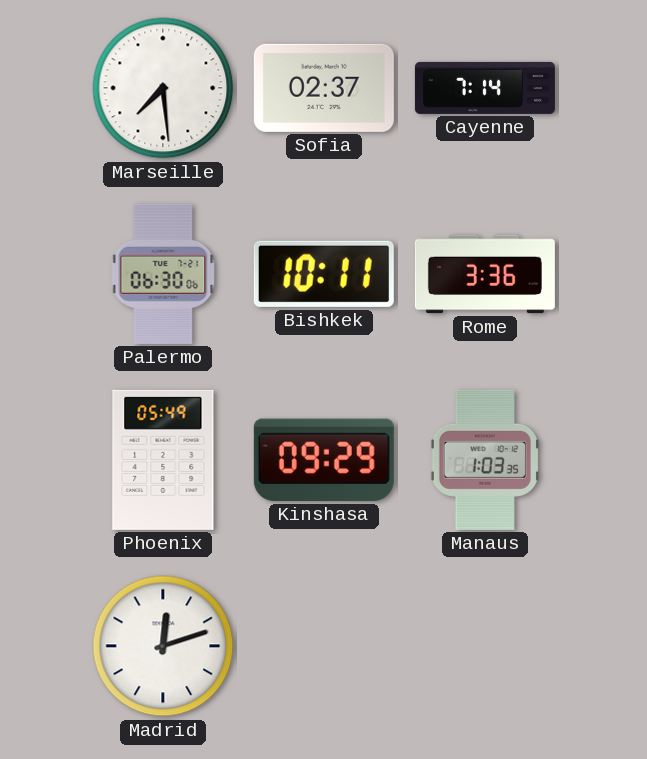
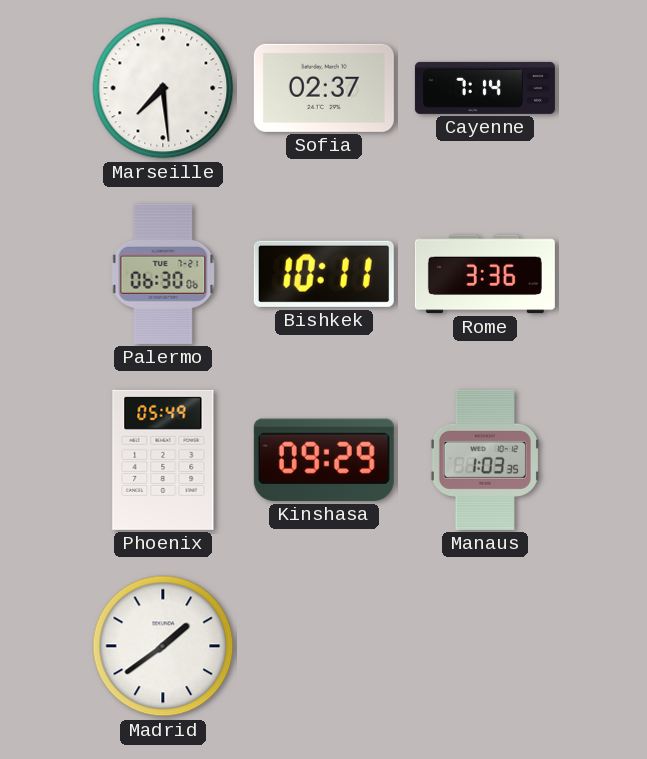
Madrid: 12:12 -> 1:39
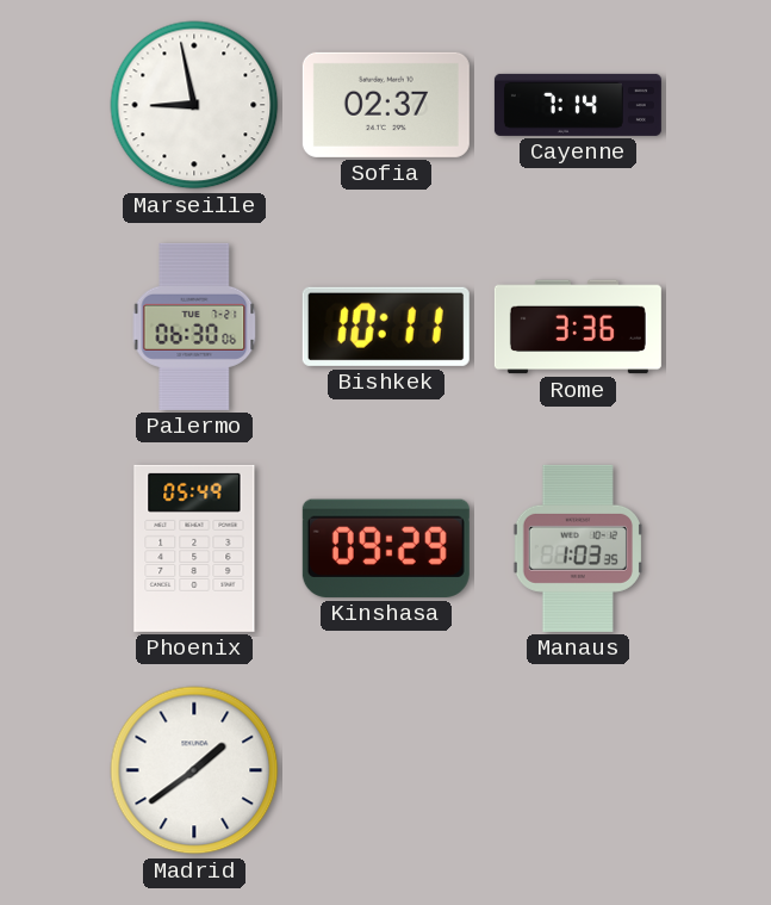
Marseille: 7:29 -> 8:58
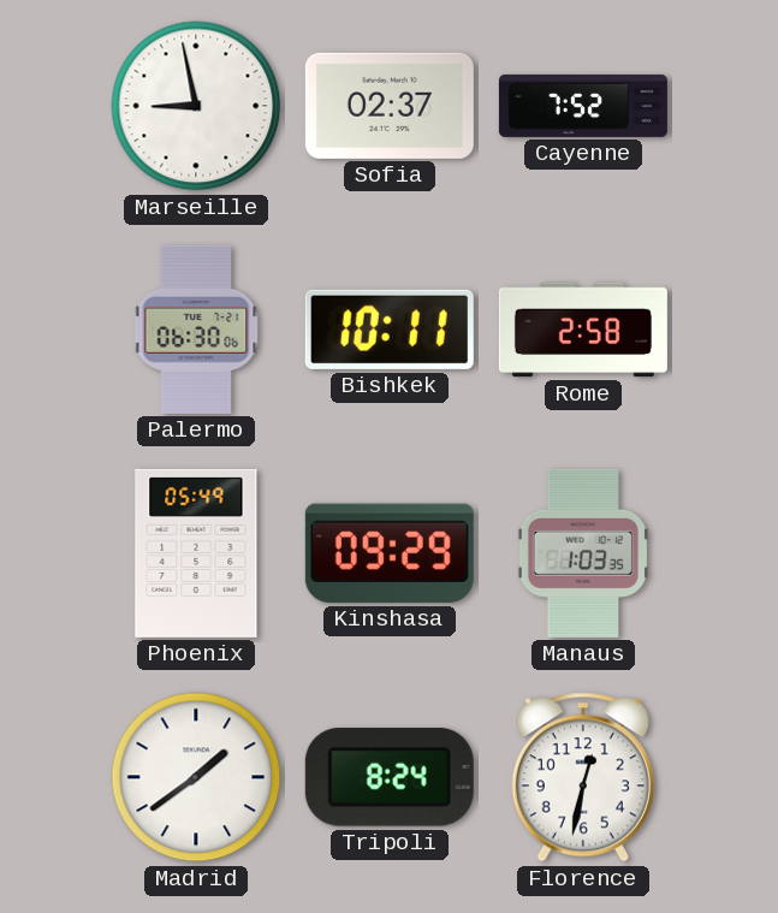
Cayenne: 7:14 -> 7:52
Rome: 3:36 -> 2:58
Tripoli: none -> 8:24
Florence: none -> 12:32
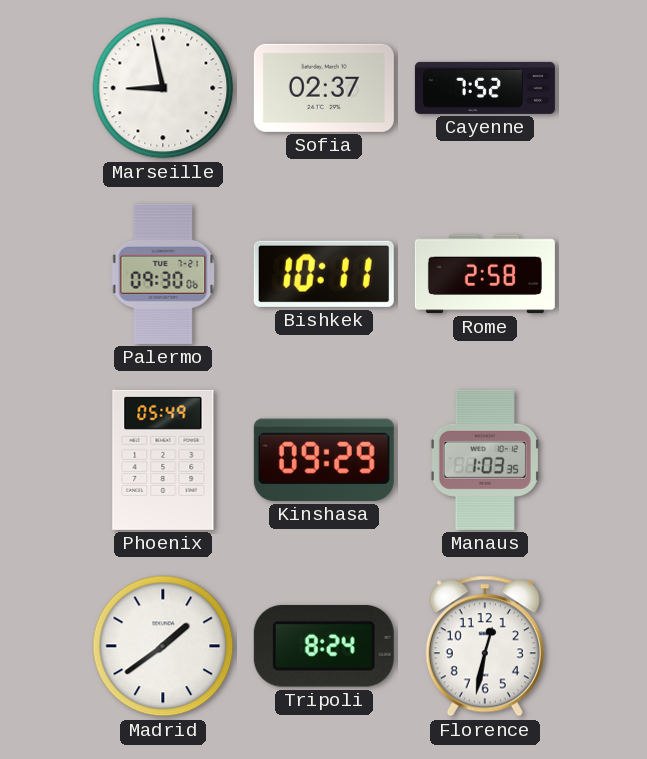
Palermo: 06:30 -> 09:30
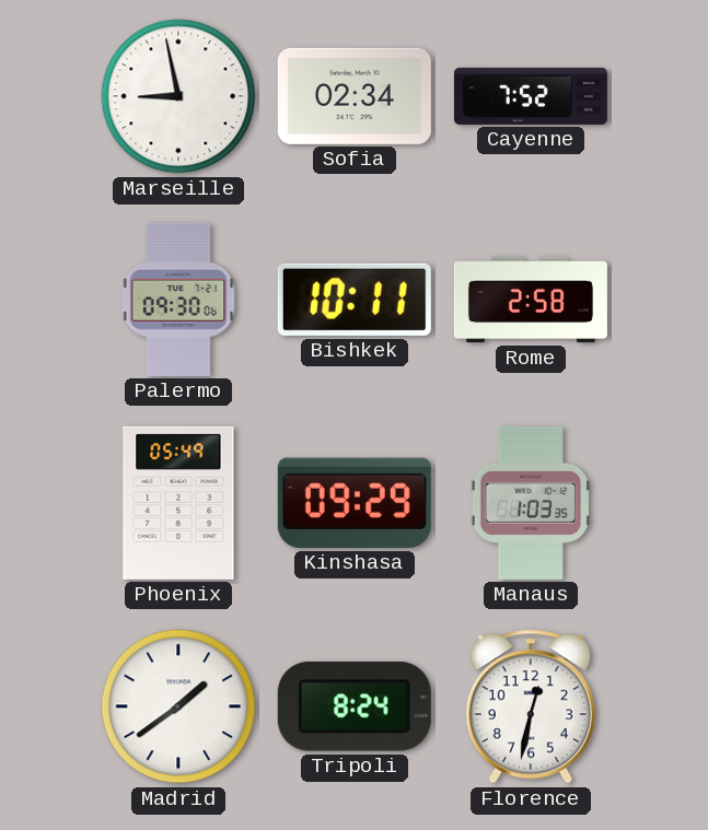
Sofia: 02:37 -> 02:34
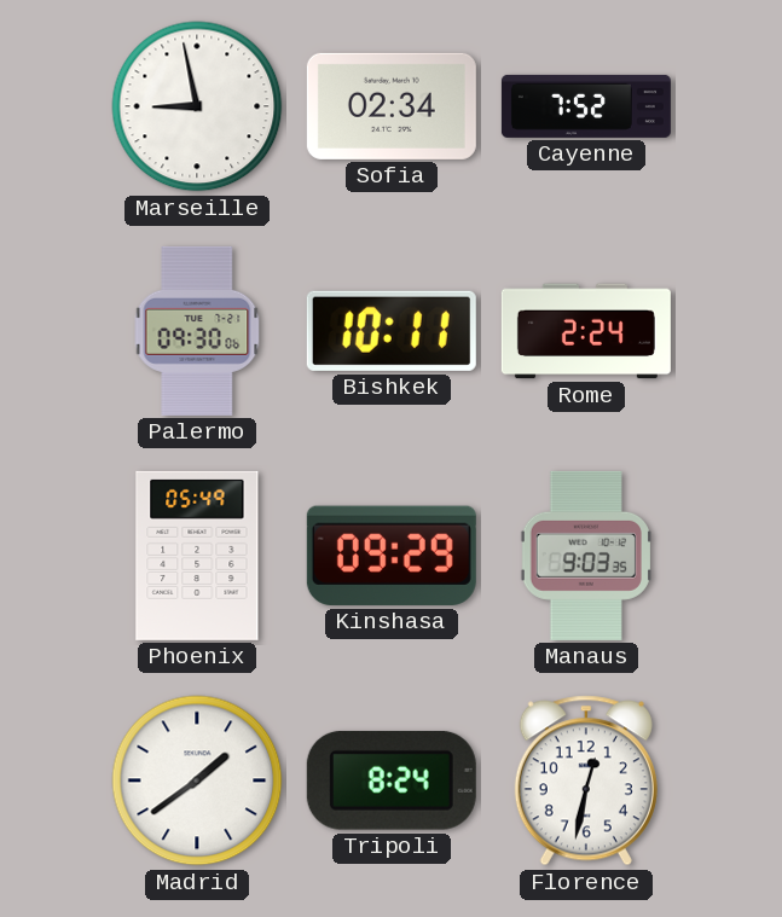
Rome: 2:58 -> 2:24
Manaus: 1:03 -> 9:03
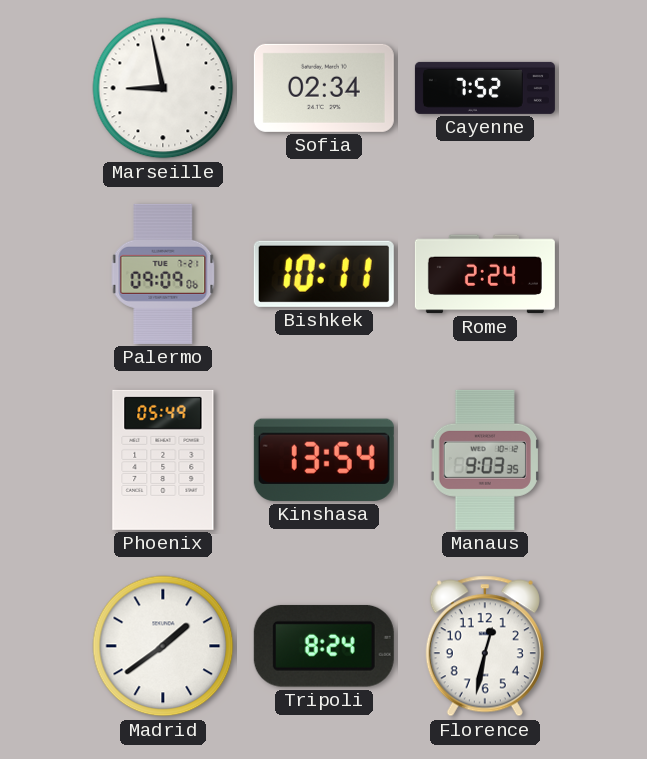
Palermo: 09:30 -> 09:09
Kinshasa: 09:29 -> 13:54
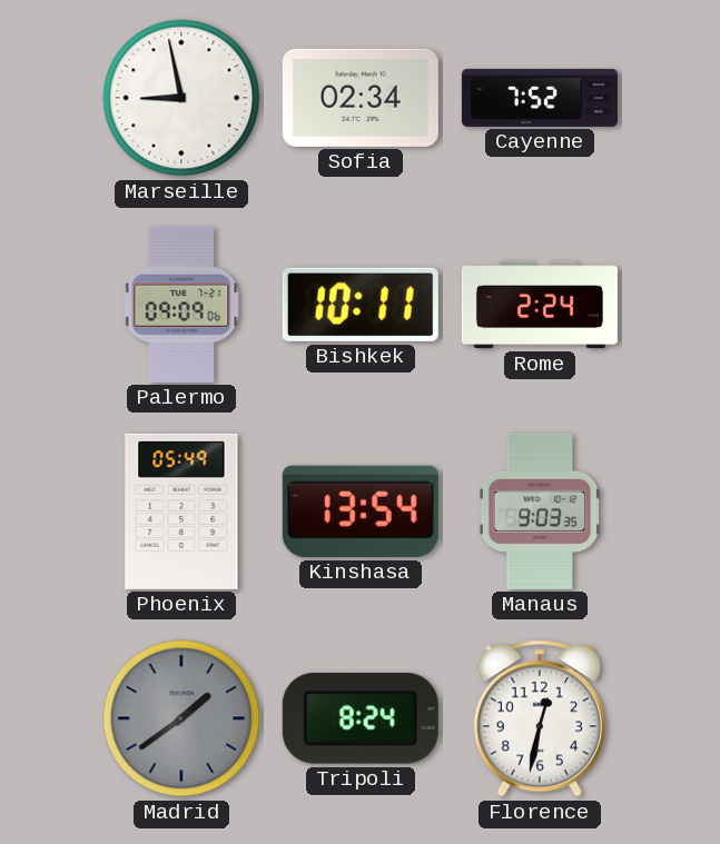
Madrid dial: white -> grey
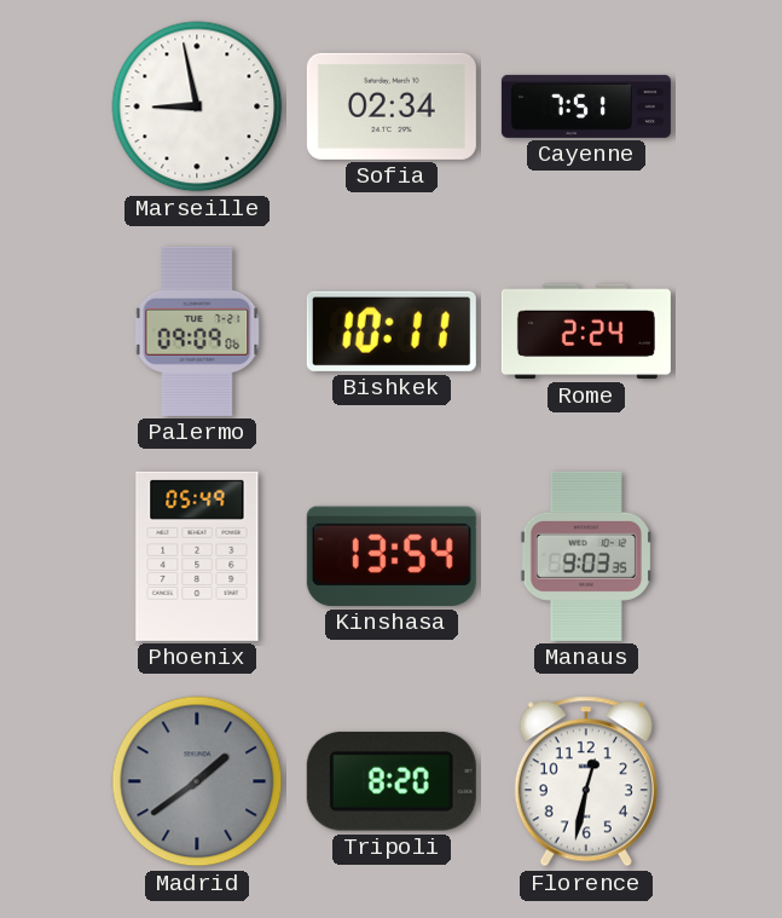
Cayenne: 7:52 -> 7:51
Tripoli: 8:24 -> 8:20
